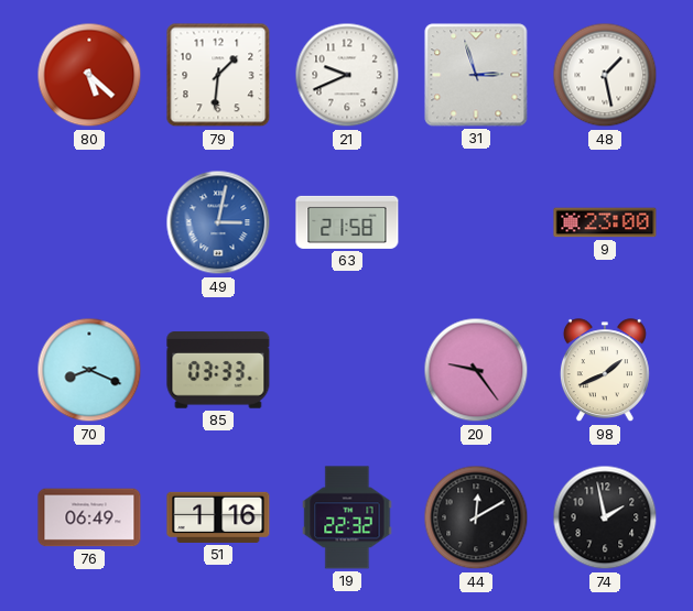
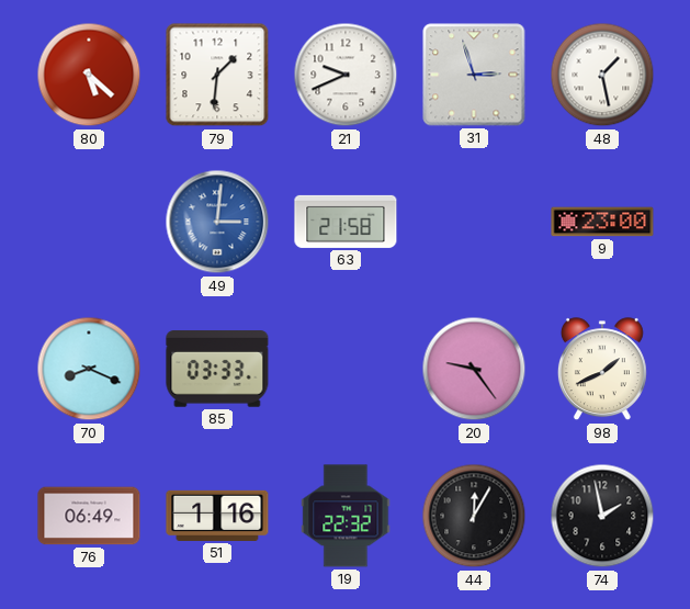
49: 3:02 -> 3:01
44: 12:10 -> 12:05
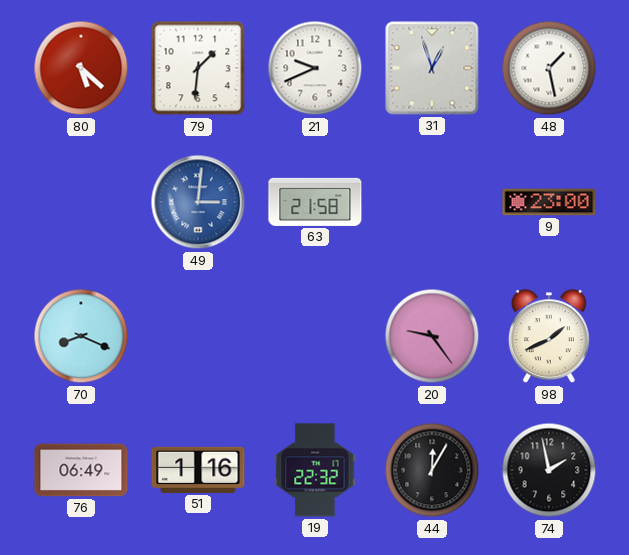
31: 2:57 -> 12:57
85: 03:33 -> none
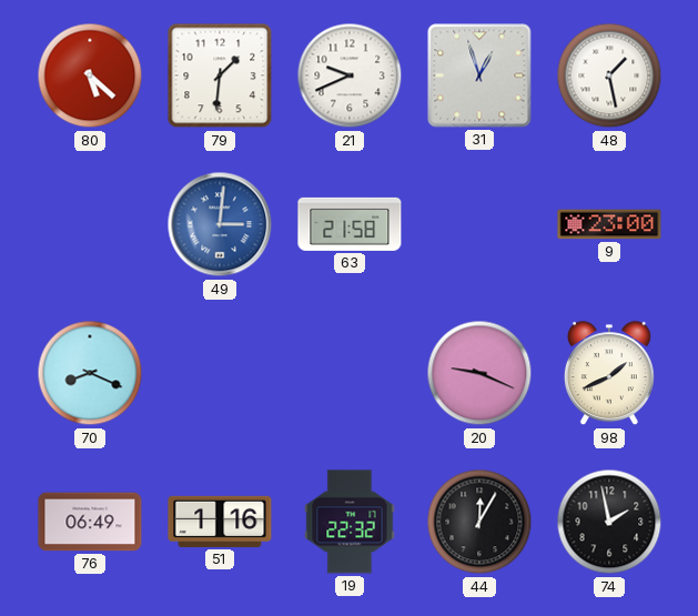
20: 9:24 -> 9:19
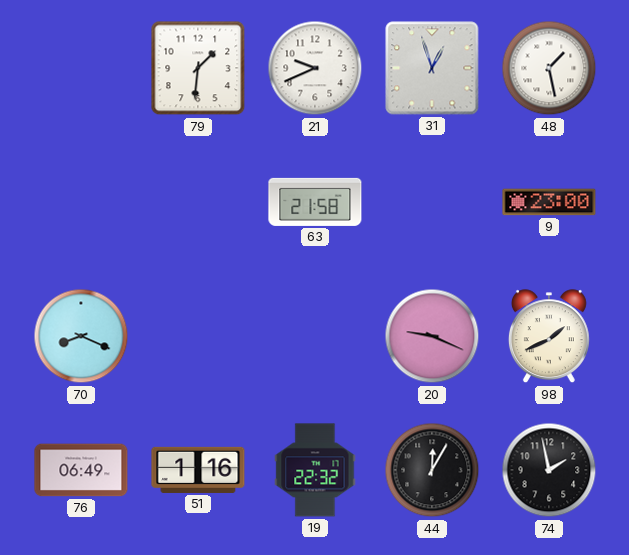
80: 5:22 -> none
49: 3:01 -> none
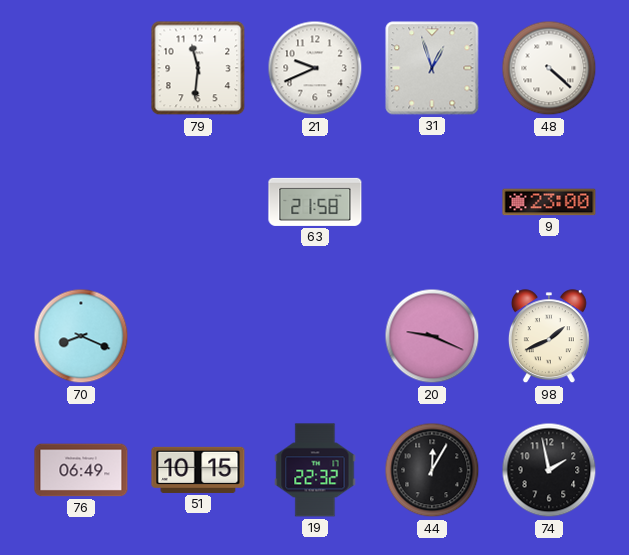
79: 1:31 -> 11:31
48: 1:28 -> 4:22
51: 1:16 -> 10:15
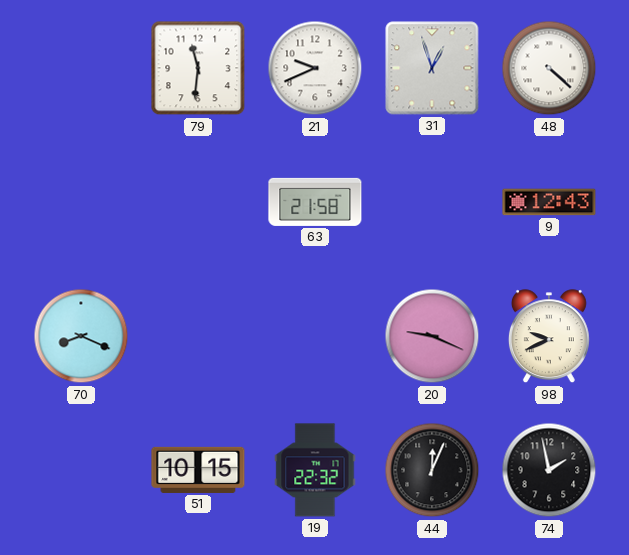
9: 23:00 -> 12:43
98: 1:41 -> 9:41
76: 06:49 -> none
44: 12:05 -> 12:04
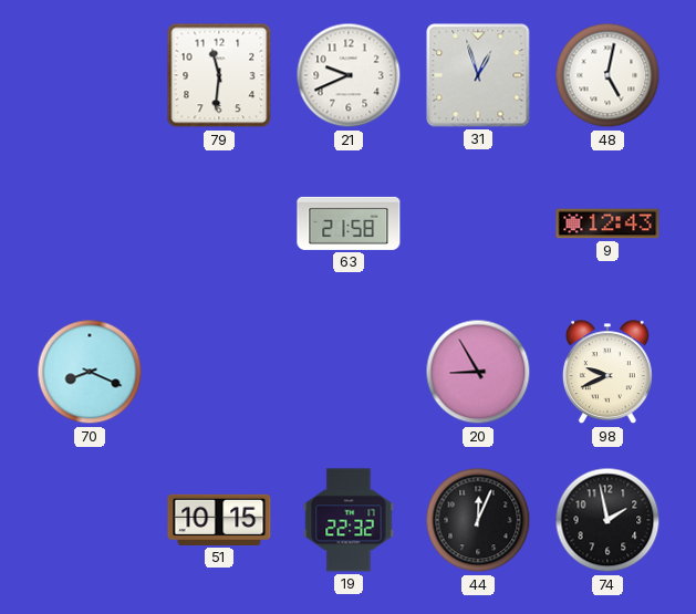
48: 4:22 -> 5:02
20: 9:19 -> 8:55
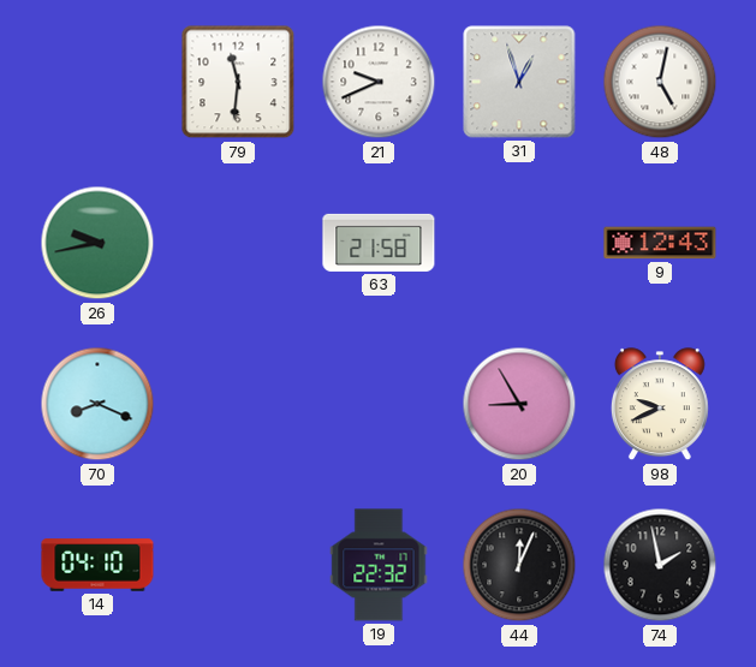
26: none -> 9:43
14: none -> 04:10
51: 10:15 -> none
